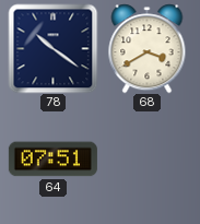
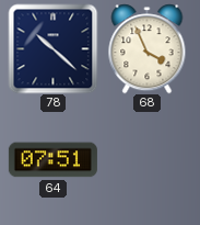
78: 10:21 -> 10:22
68: 3:40 -> 3:56
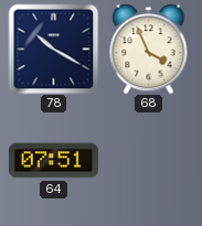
78: 10:22 -> 10:20
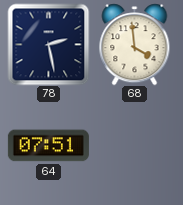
78: 10:20 -> 2:28
68: 3:56 -> 3:59
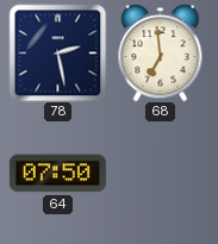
68: 3:59 -> 6:59
64: 07:51 -> 07:50
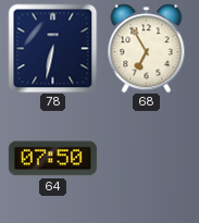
78: 2:28 -> 6:32
68: 6:59 -> 6:55
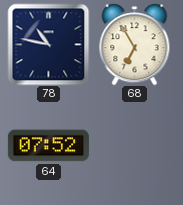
78: 6:32 -> 10:47
64: 07:50 -> 07:52
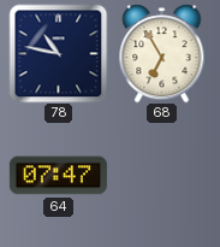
64: 07:52 -> 07:47
